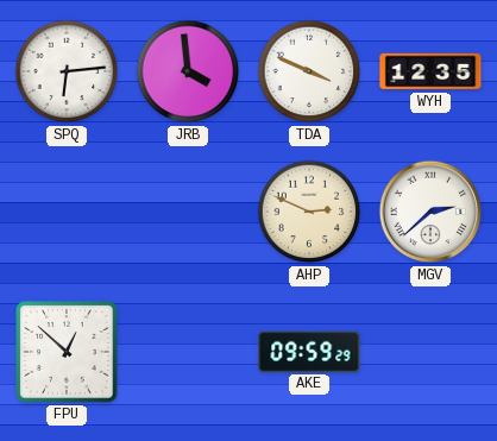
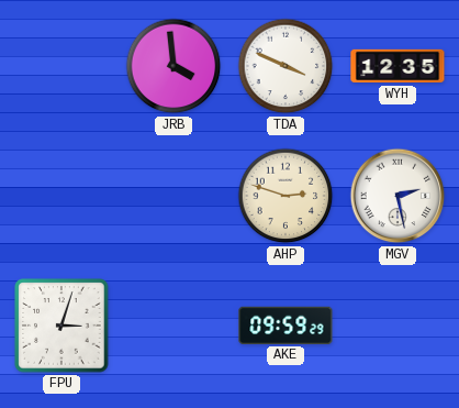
SPQ: 6:14 -> none
AHP: 2:49 -> 2:48
MGV: 2:38 -> 2:28
FPU: 12:52 -> 3:03
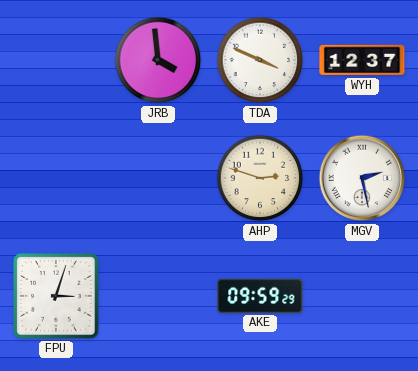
WYH: 12:35 -> 12:37
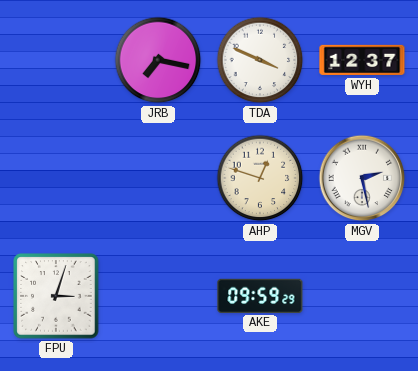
JRB: 3:59 -> 7:17
AHP: 2:48 -> 12:48
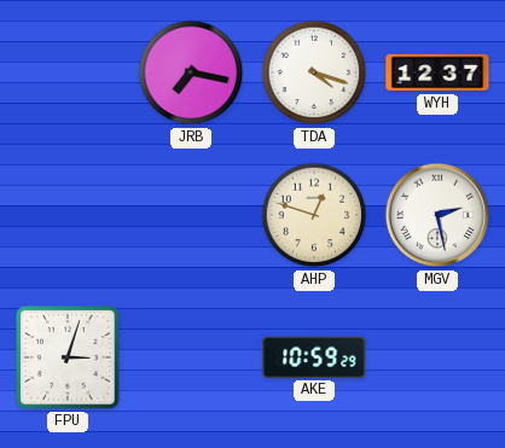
TDA: 3:49 -> 4:18
AKE: 09:59 -> 10:59
